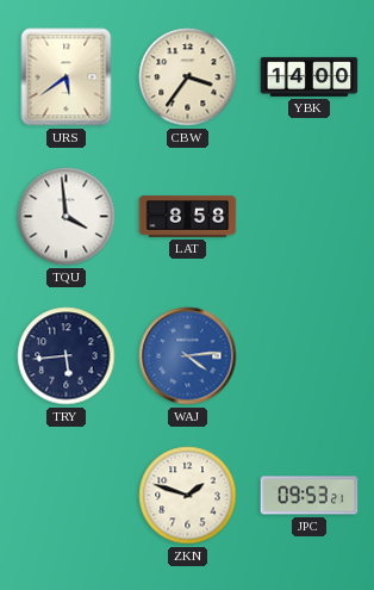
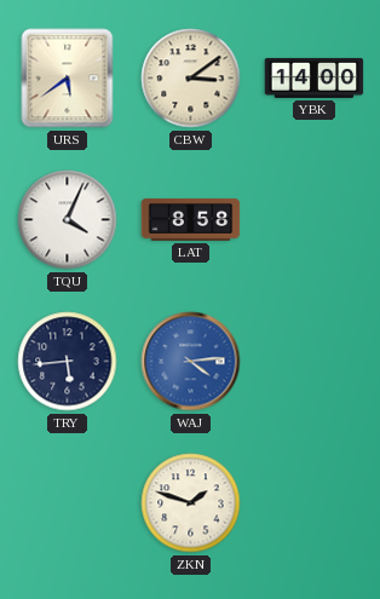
CBW: 3:36 -> 3:09
TQU: 3:59 -> 4:04
JPC: 09:53 -> none
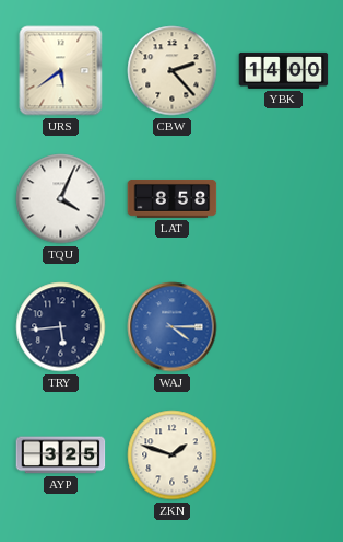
CBW: 3:09 -> 2:23
WAJ: 4:14 -> 4:15
AYP: none -> 3:25
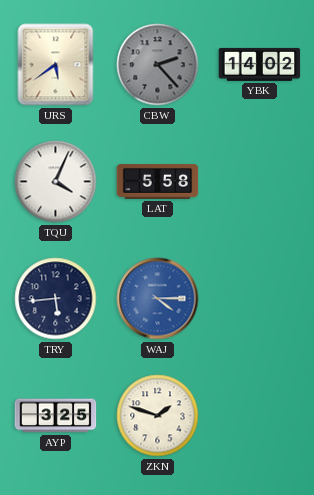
CBW dial: cream -> grey
YBK: 14:00 -> 14:02
LAT: 8:58 -> 5:58
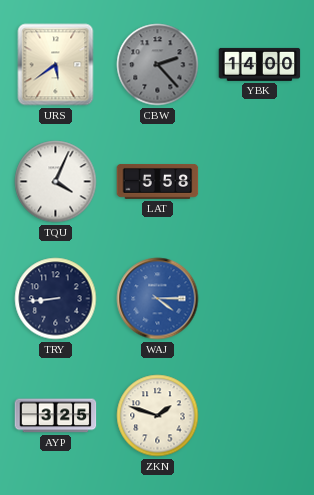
YBK: 14:02 -> 14:00
TRY: 5:44 -> 8:44
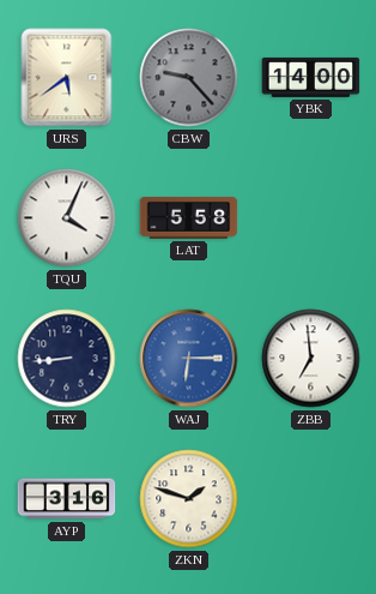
CBW: 2:23 -> 9:23
WAJ: 4:15 -> 6:15
ZBB: none -> 6:59
AYP: 3:25 -> 3:16
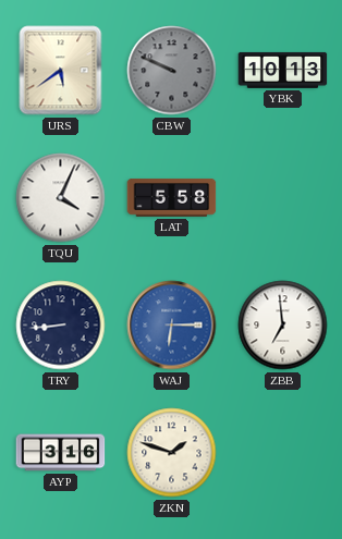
CBW: 9:23 -> 9:49
YBK: 14:00 -> 10:13
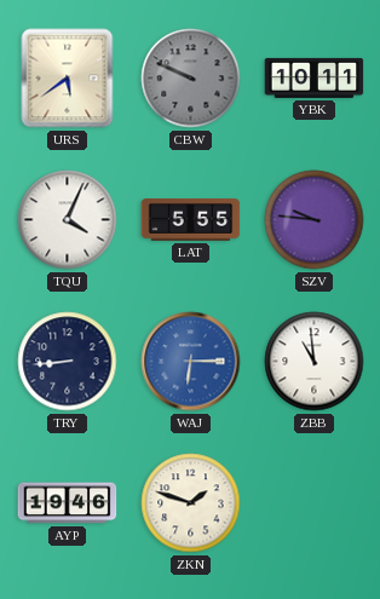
YBK: 10:13 -> 10:11
LAT: 5:58 -> 5:55
SZV: none -> 9:46
ZBB: 6:59 -> 10:59
AYP: 3:16 -> 19:46
